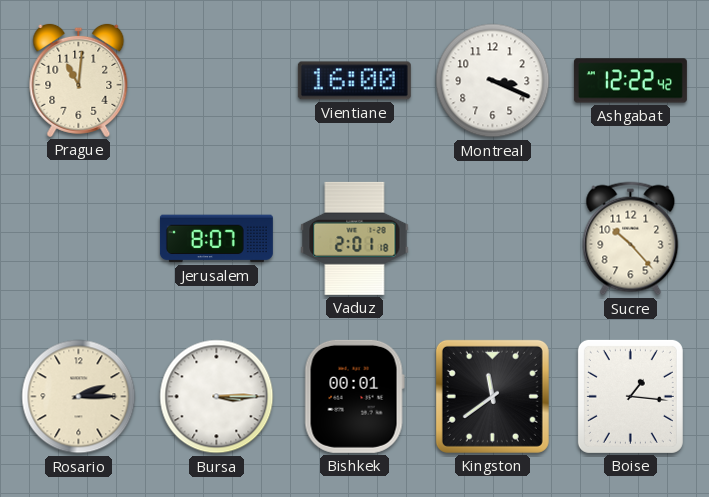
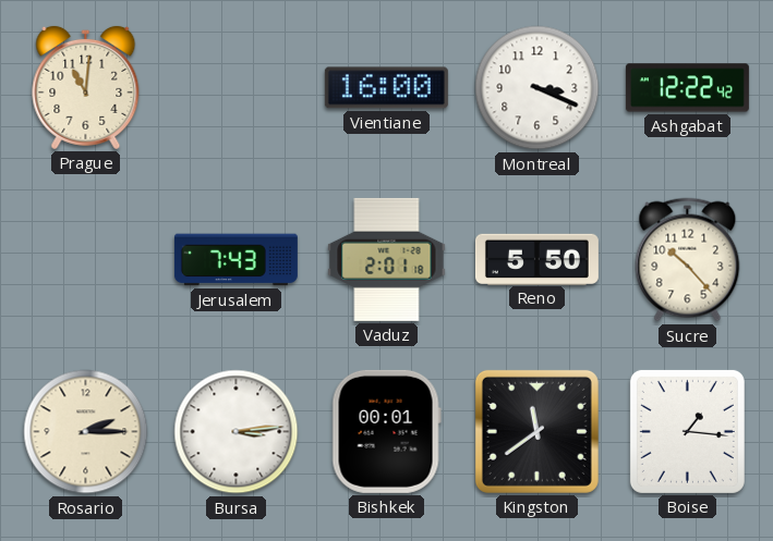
Jerusalem: 8:07 -> 7:43
Reno: none -> 5:50
Bursa: 3:15 -> 3:14
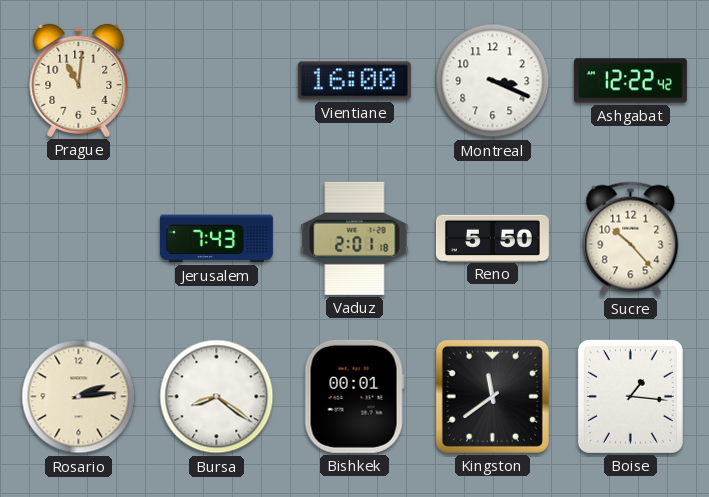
Rosario: 2:15 -> 2:14
Bursa: 3:14 -> 8:21
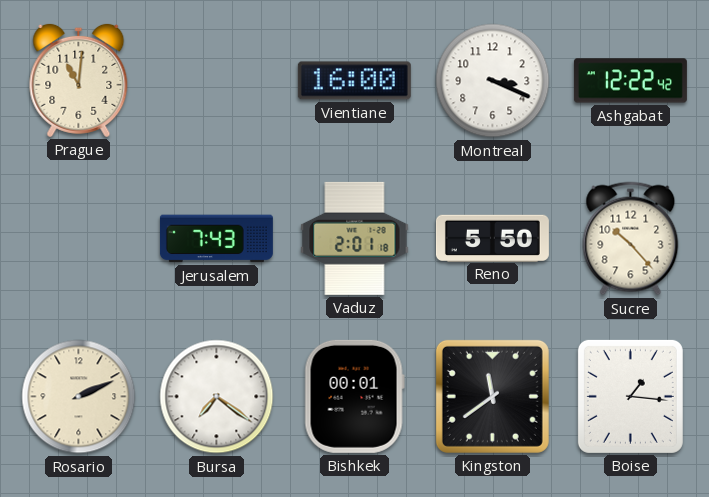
Rosario: 2:14 -> 2:11
Bursa: 8:21 -> 7:21
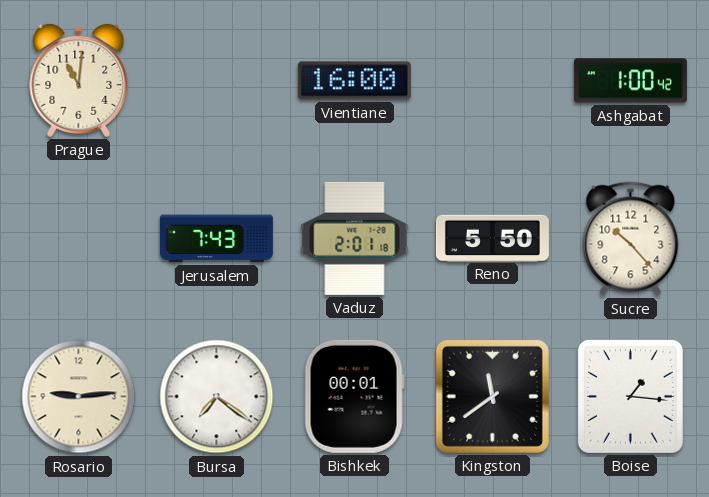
Montreal: 3:19 -> none
Ashgabat: 12:22 -> 1:00
Rosario: 2:11 -> 9:14
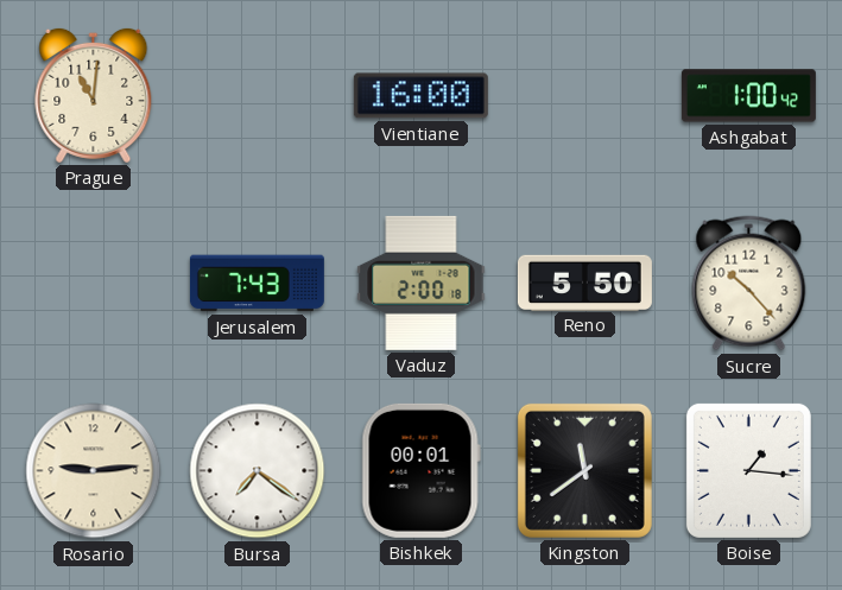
Vaduz: 2:01 -> 2:00
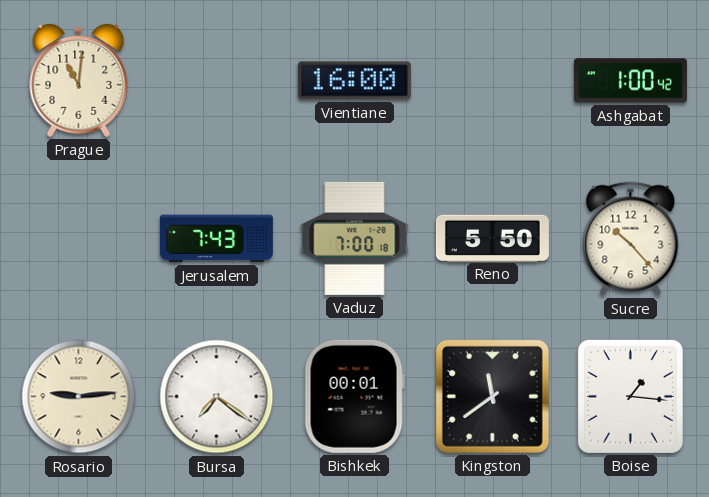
Vaduz: 2:00 -> 7:00
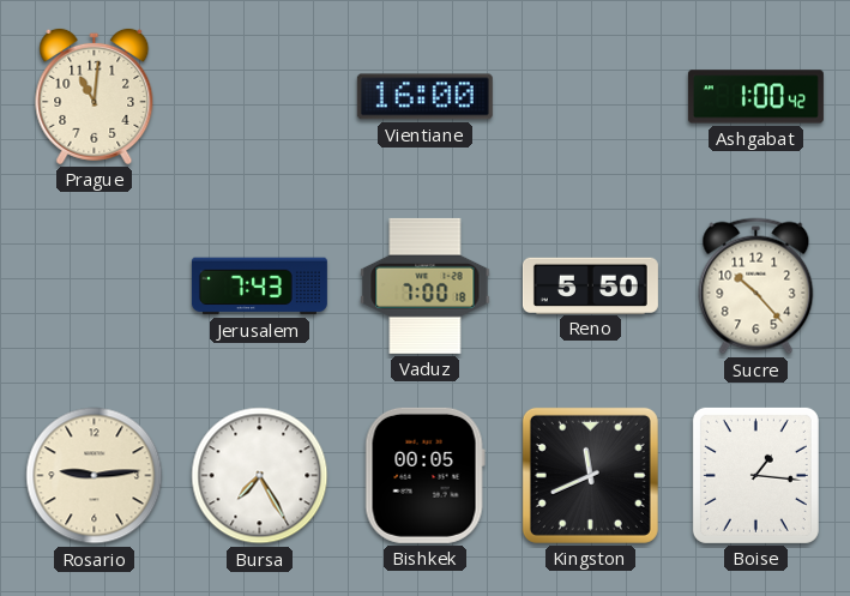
Bursa: 7:21 -> 7:25
Bishkek: 00:01 -> 00:05
Kingston: 11:39 -> 11:41
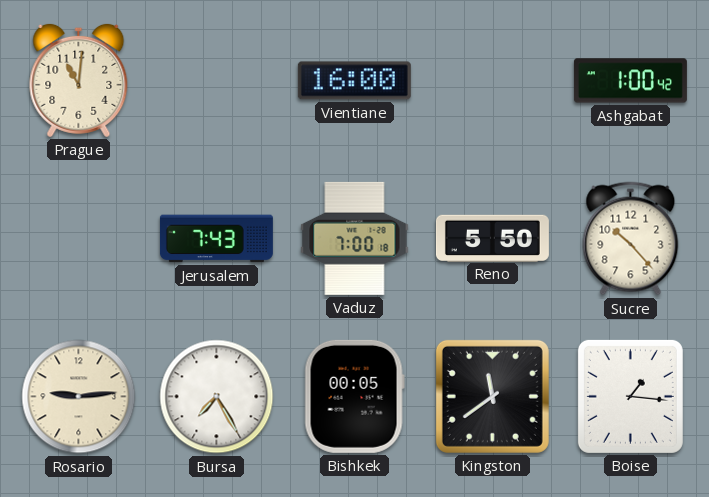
Kingston: 11:41 -> 11:39
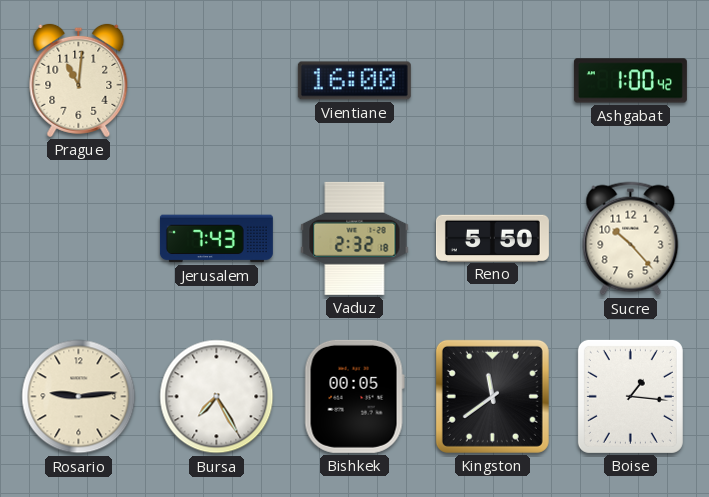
Vaduz: 7:00 -> 2:32
